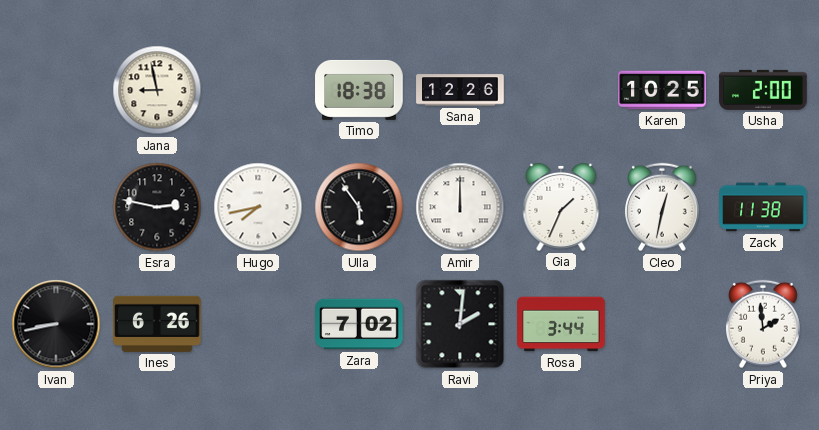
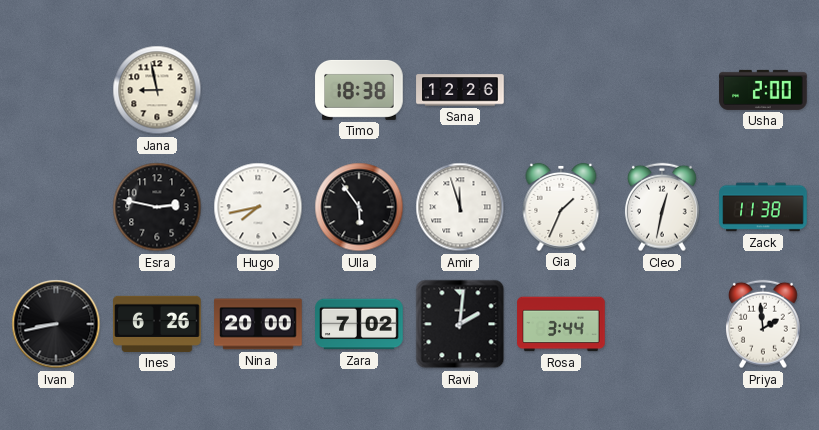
Karen: 10:25 -> none
Amir: 12:00 -> 11:57
Nina: none -> 20:00
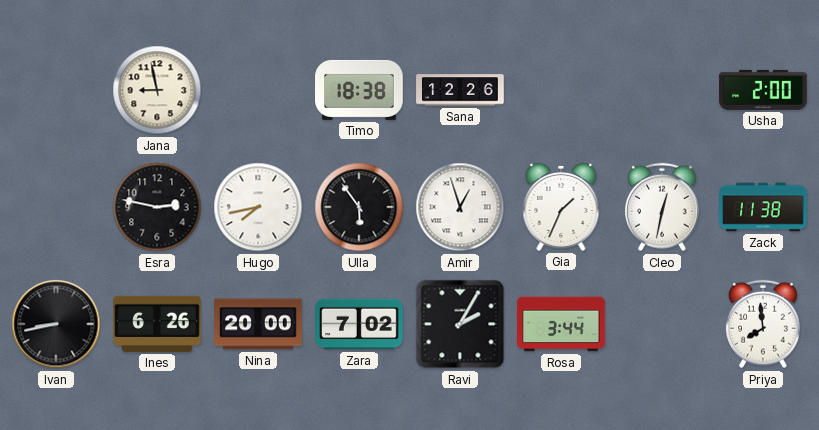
Amir: 11:57 -> 12:57
Ravi: 2:01 -> 2:05
Priya: 1:59 -> 7:59
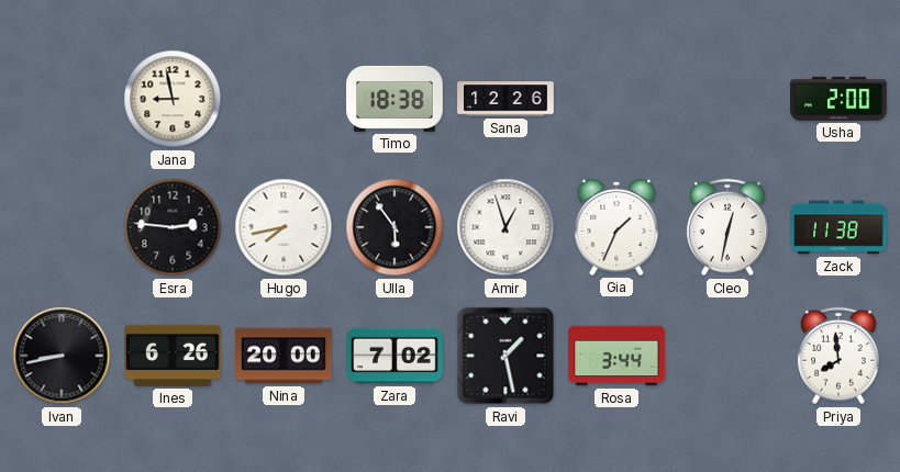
Esra: 2:47 -> 2:46
Ravi: 2:05 -> 1:28
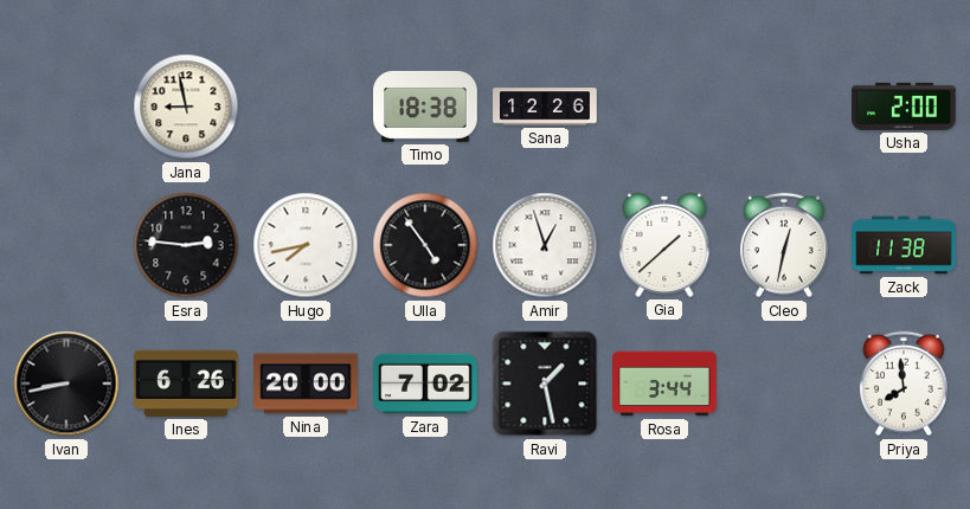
Ulla: 5:54 -> 4:54
Gia: 1:34 -> 1:38
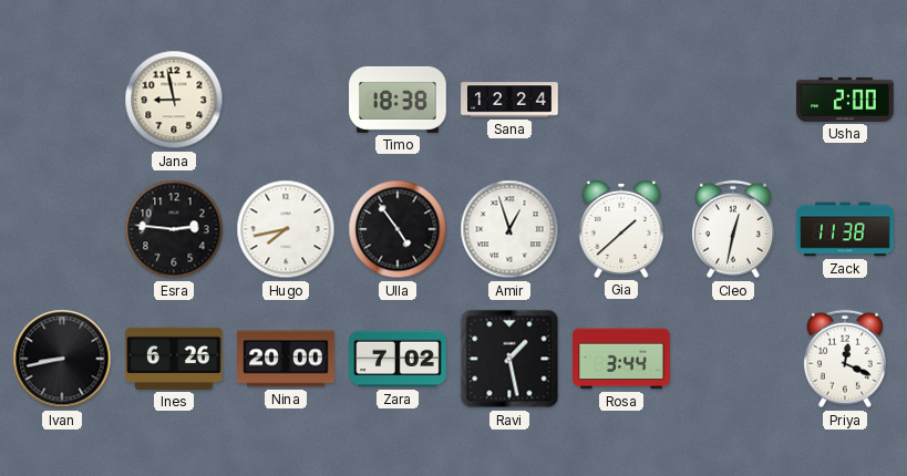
Sana: 12:26 -> 12:24
Priya: 7:59 -> 12:19
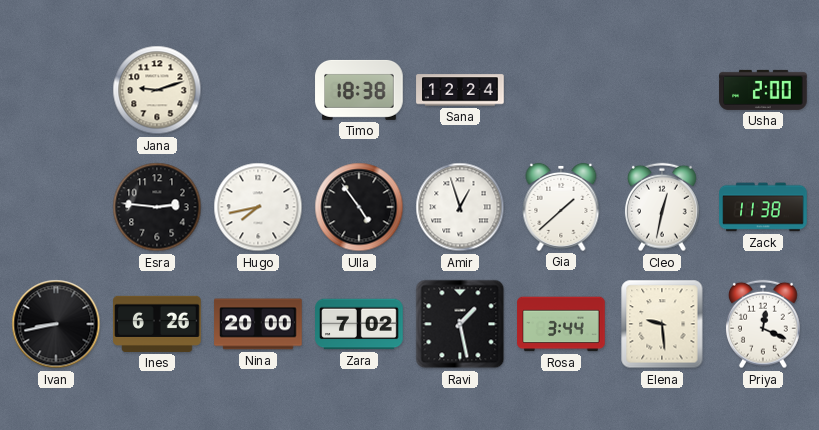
Jana: 8:58 -> 9:12
Elena: none -> 9:29
